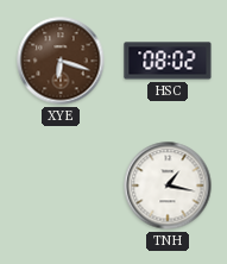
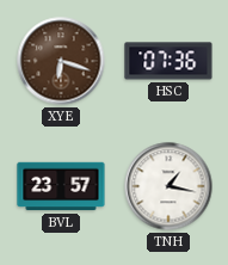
HSC: 08:02 -> 07:36
BVL: none -> 23:57
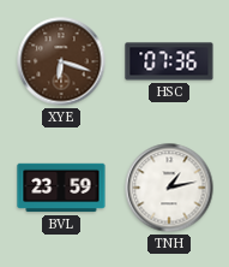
BVL: 23:57 -> 23:59
TNH: 1:17 -> 1:13
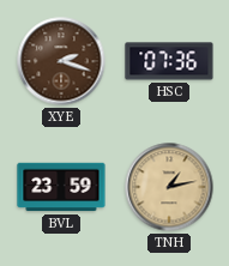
XYE: 6:18 -> 2:18
TNH dial: white -> champagne
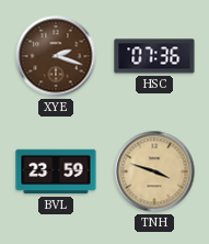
TNH: 1:13 -> 3:48
